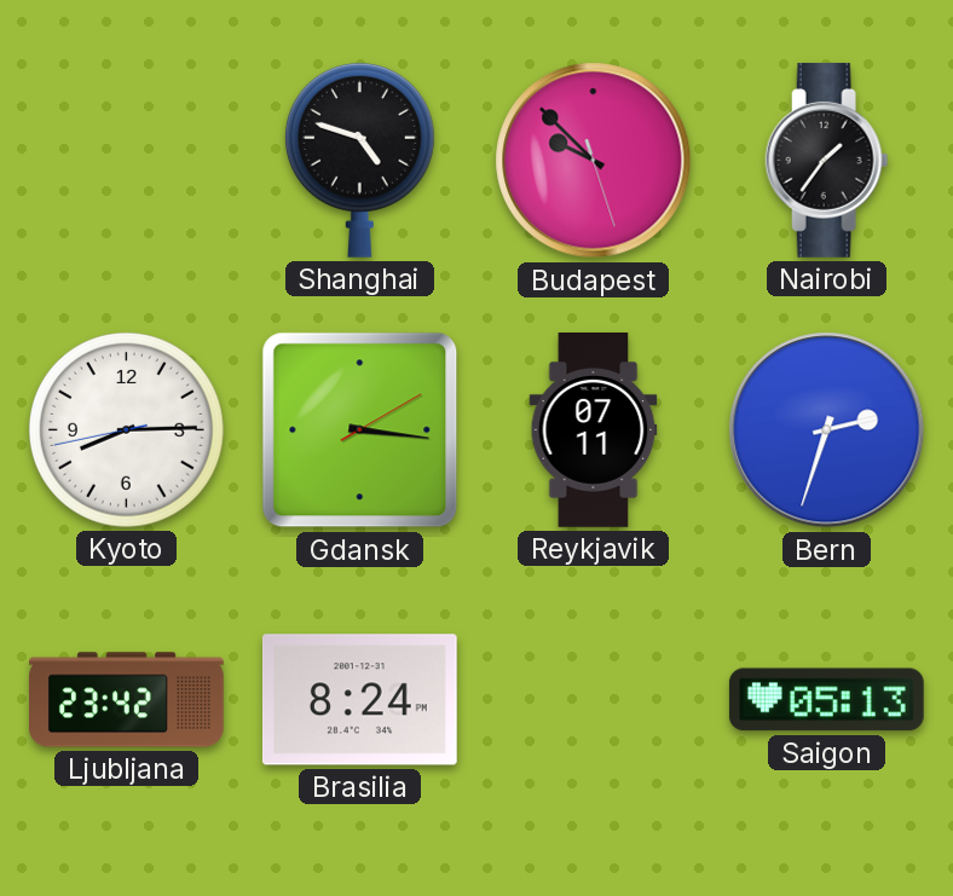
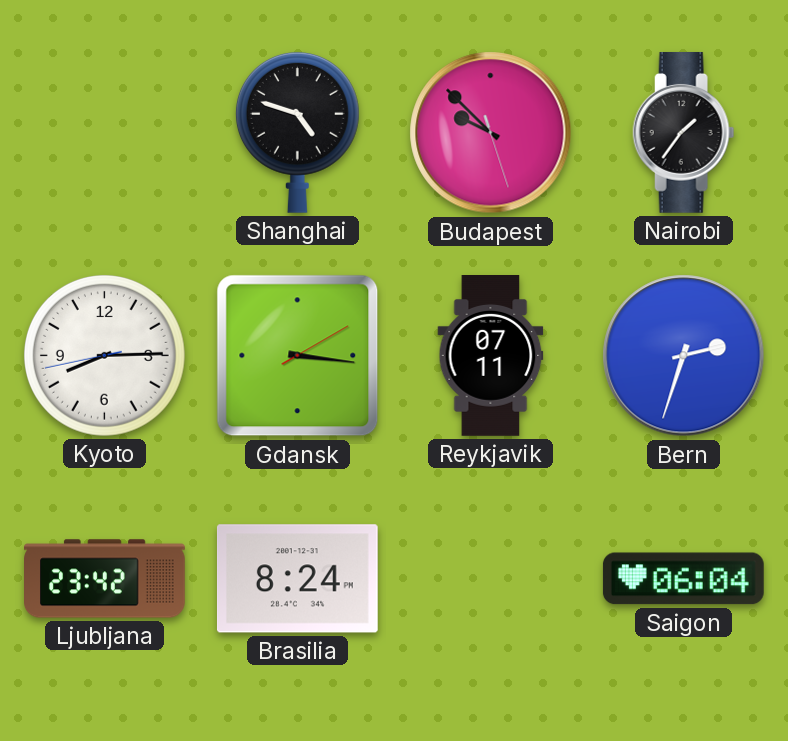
Saigon: 05:13 -> 06:04
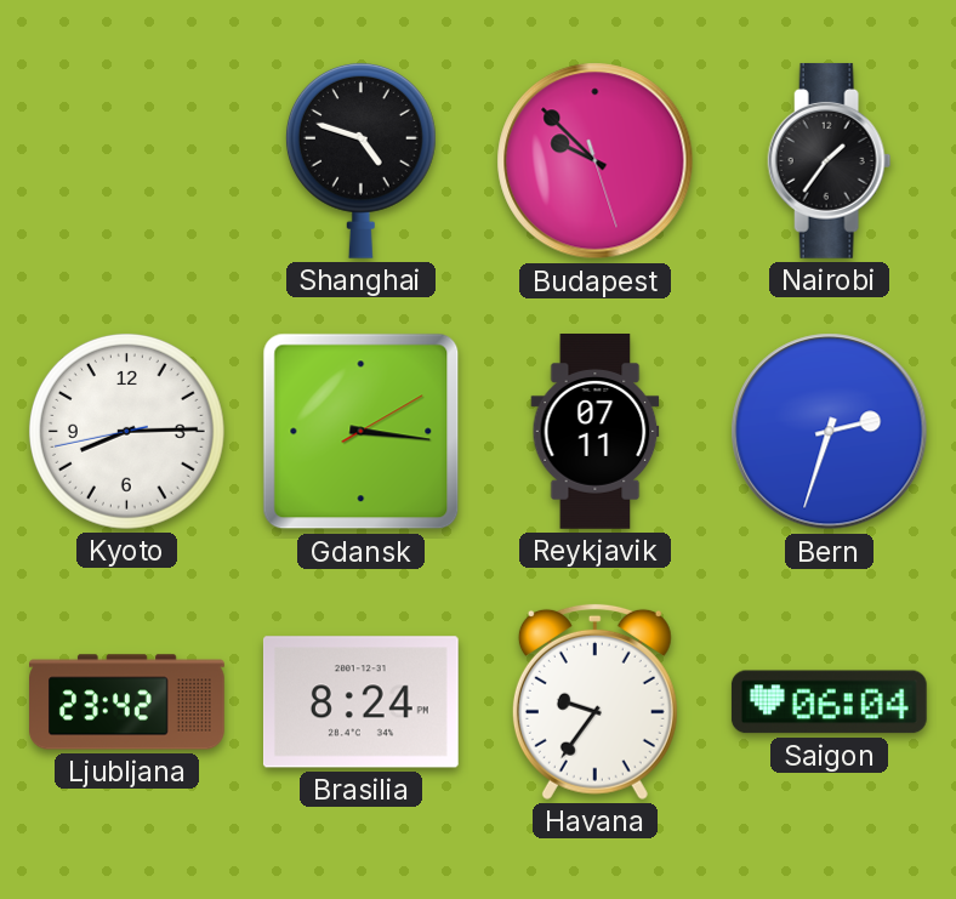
Havana: none -> 9:36
